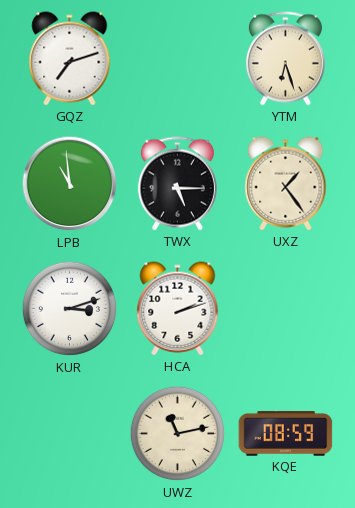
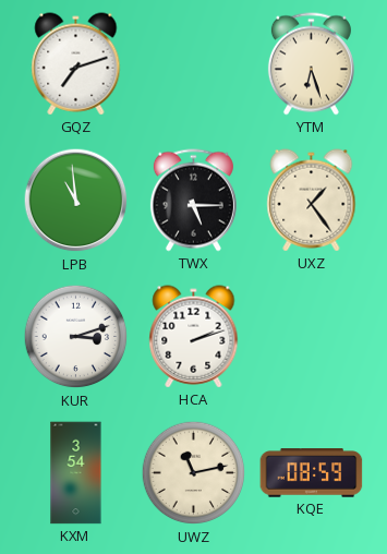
KXM: none -> 3:54
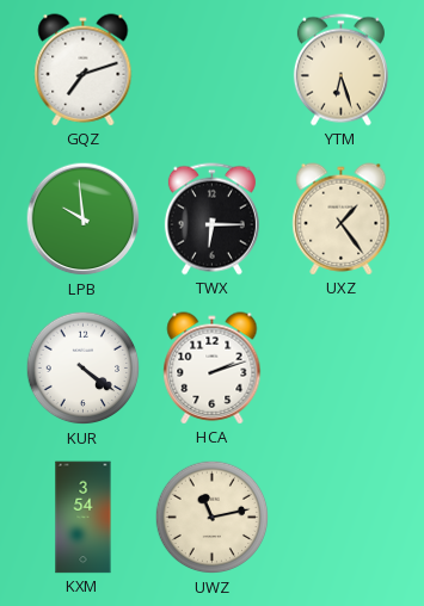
LPB: 10:59 -> 9:59
TWX: 5:15 -> 6:15
KUR: 3:12 -> 4:21
KQE: 08:59 -> none
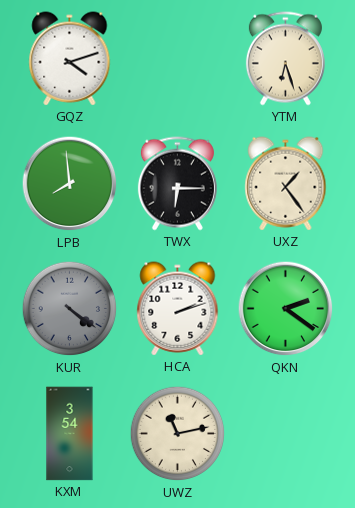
GQZ: 7:12 -> 4:12
LPB: 9:59 -> 7:59
KUR dial: white -> grey
QKN: none -> 2:21
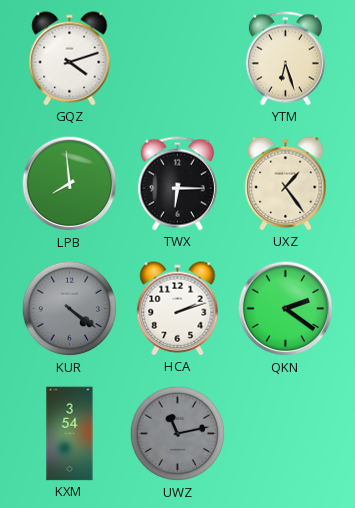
UWZ dial: cream -> grey
